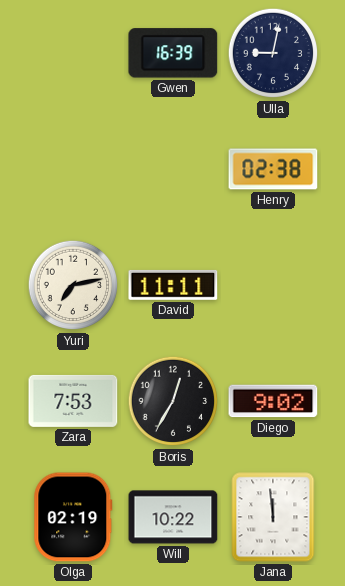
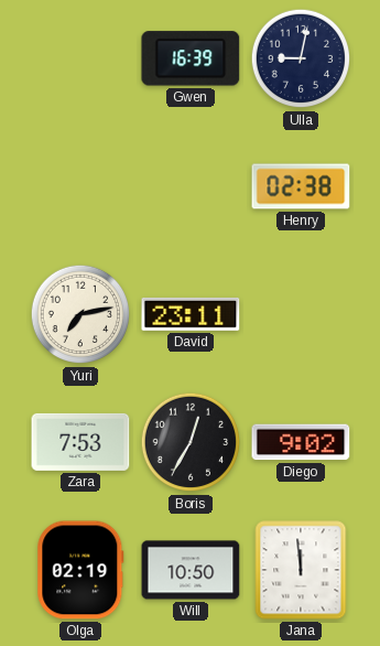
David: 11:11 -> 23:11
Will: 10:22 -> 10:50
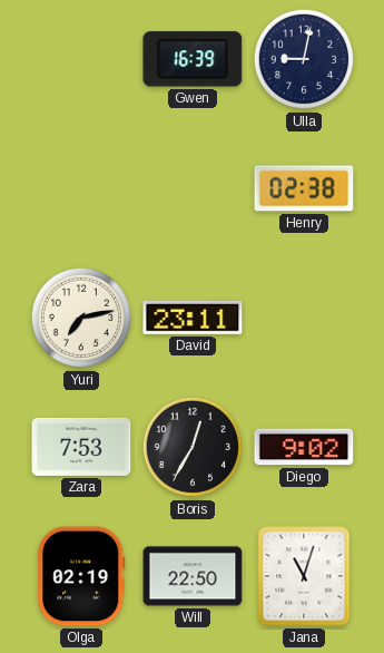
Will: 10:50 -> 22:50
Jana: 11:59 -> 11:03
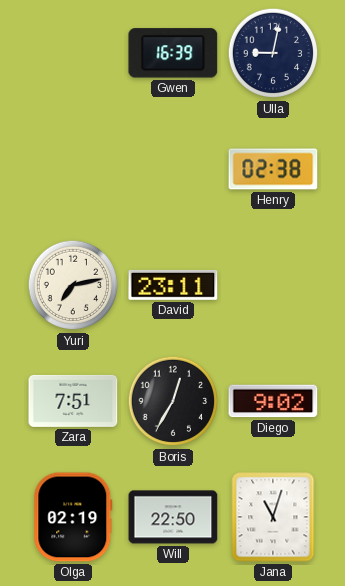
Zara: 7:53 -> 7:51
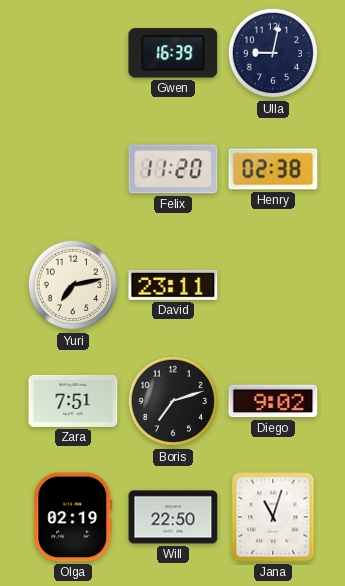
Felix: none -> 11:20
Boris: 12:35 -> 7:12
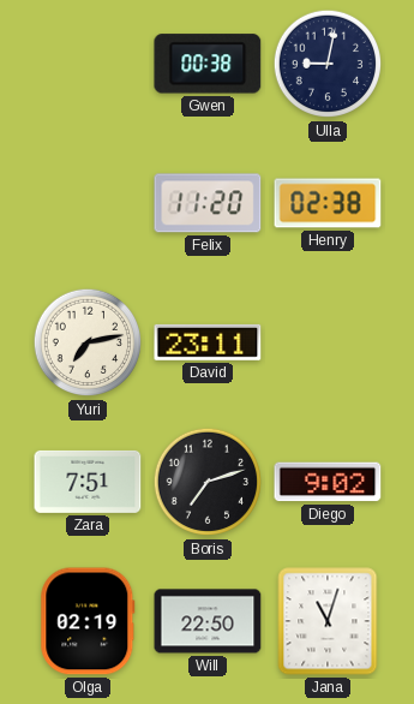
Gwen: 16:39 -> 00:38
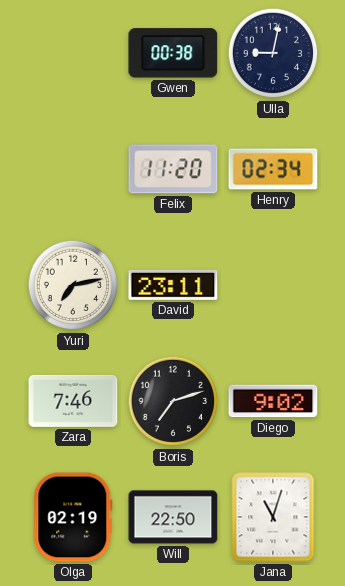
Henry: 02:38 -> 02:34
Zara: 7:51 -> 7:46
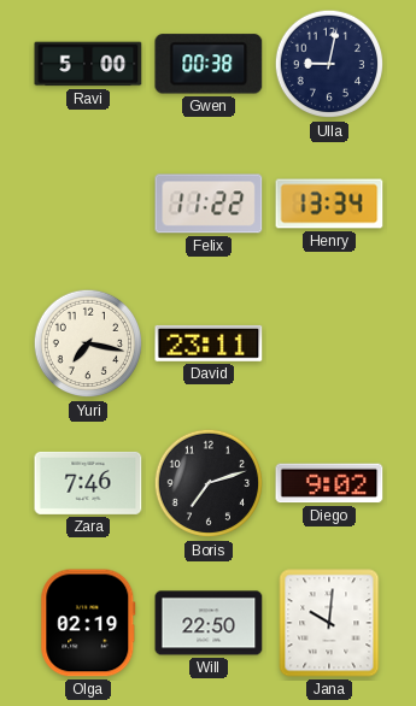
Ravi: none -> 5:00
Felix: 11:20 -> 11:22
Henry: 02:34 -> 13:34
Yuri: 7:13 -> 7:17
Jana: 11:03 -> 10:01
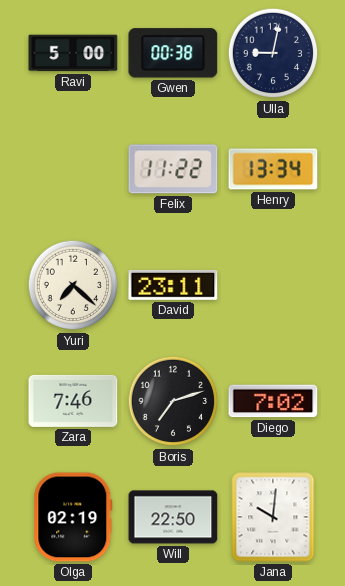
Yuri: 7:17 -> 7:22
Diego: 9:02 -> 7:02
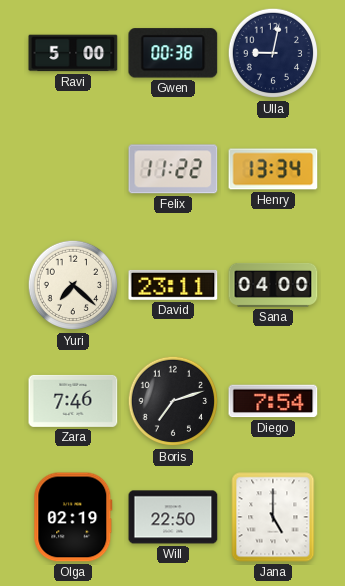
Sana: none -> 04:00
Diego: 7:02 -> 7:54
Jana: 10:01 -> 5:00
